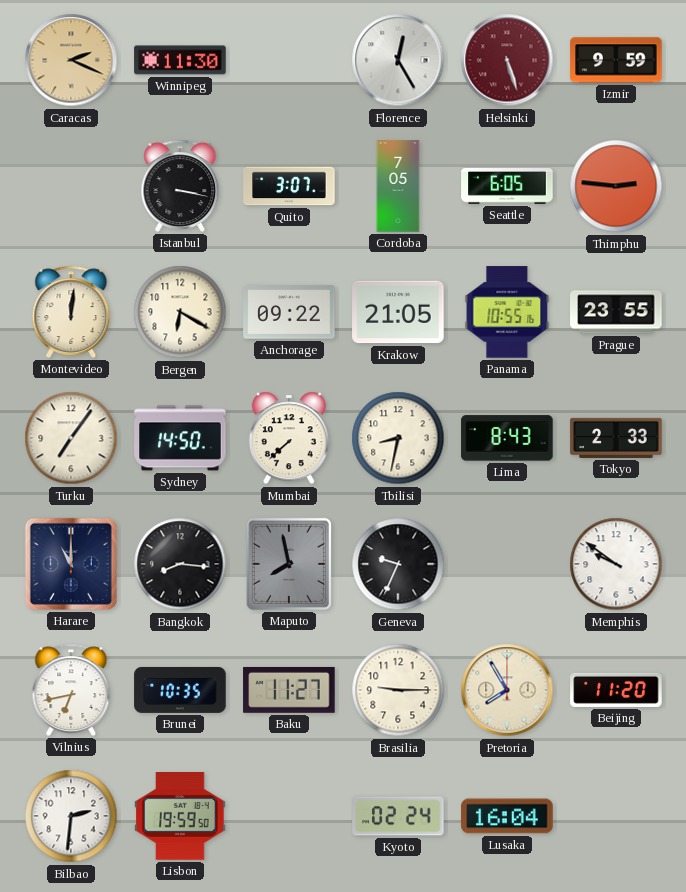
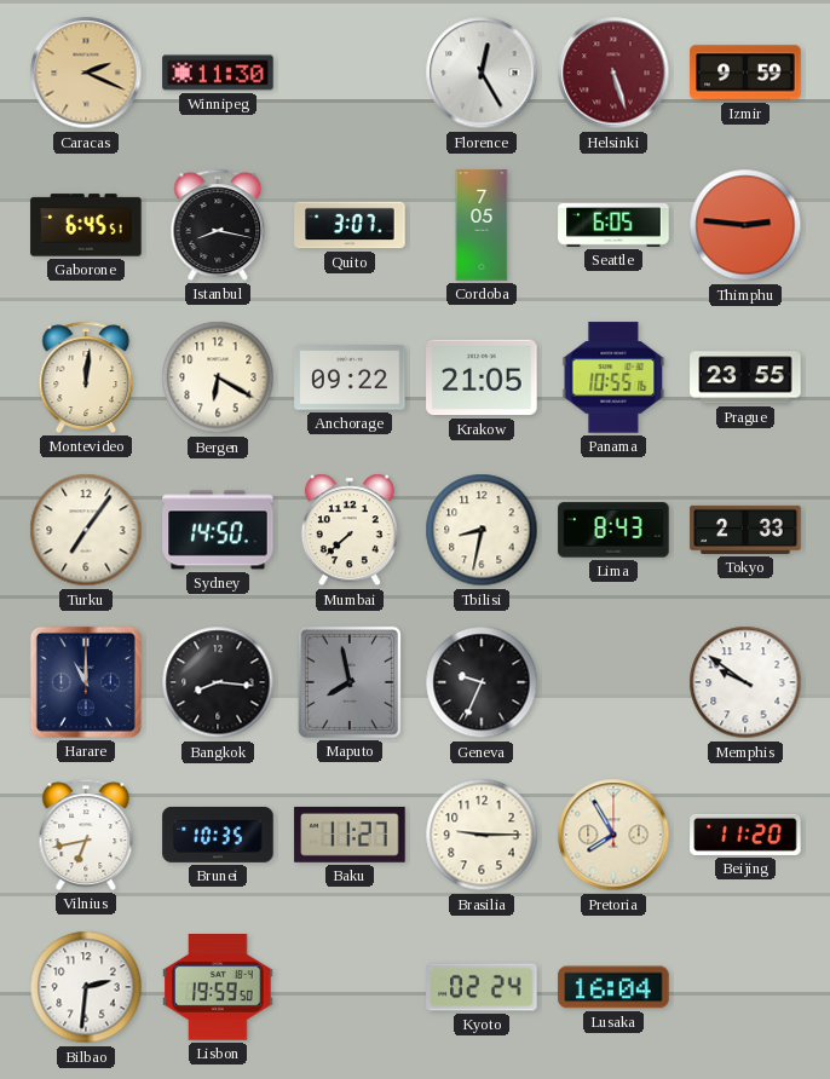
Gaborone: none -> 6:45
Istanbul: 3:17 -> 8:17
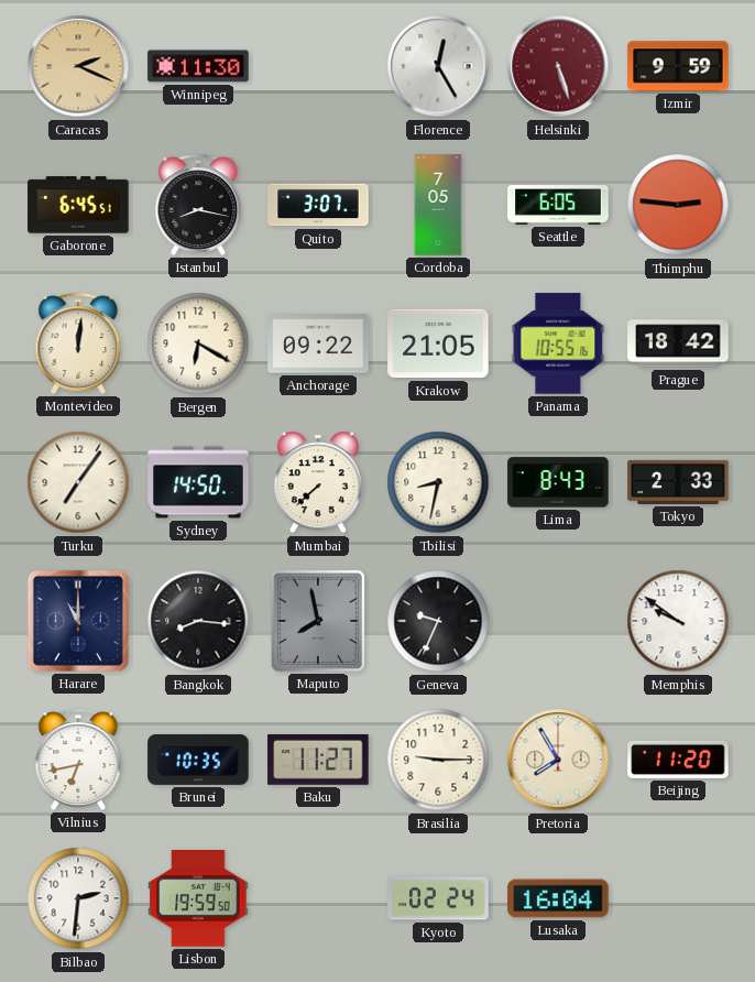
Prague: 23:55 -> 18:42
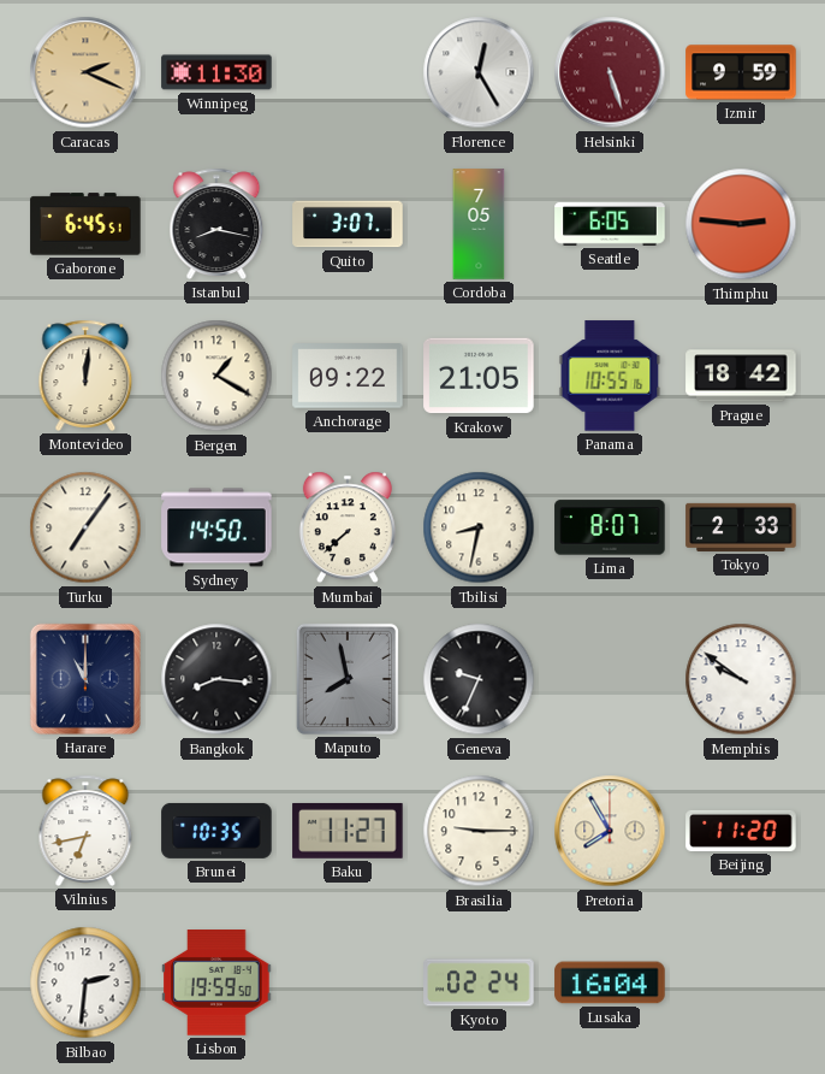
Bergen: 6:20 -> 1:20
Lima: 8:43 -> 8:07
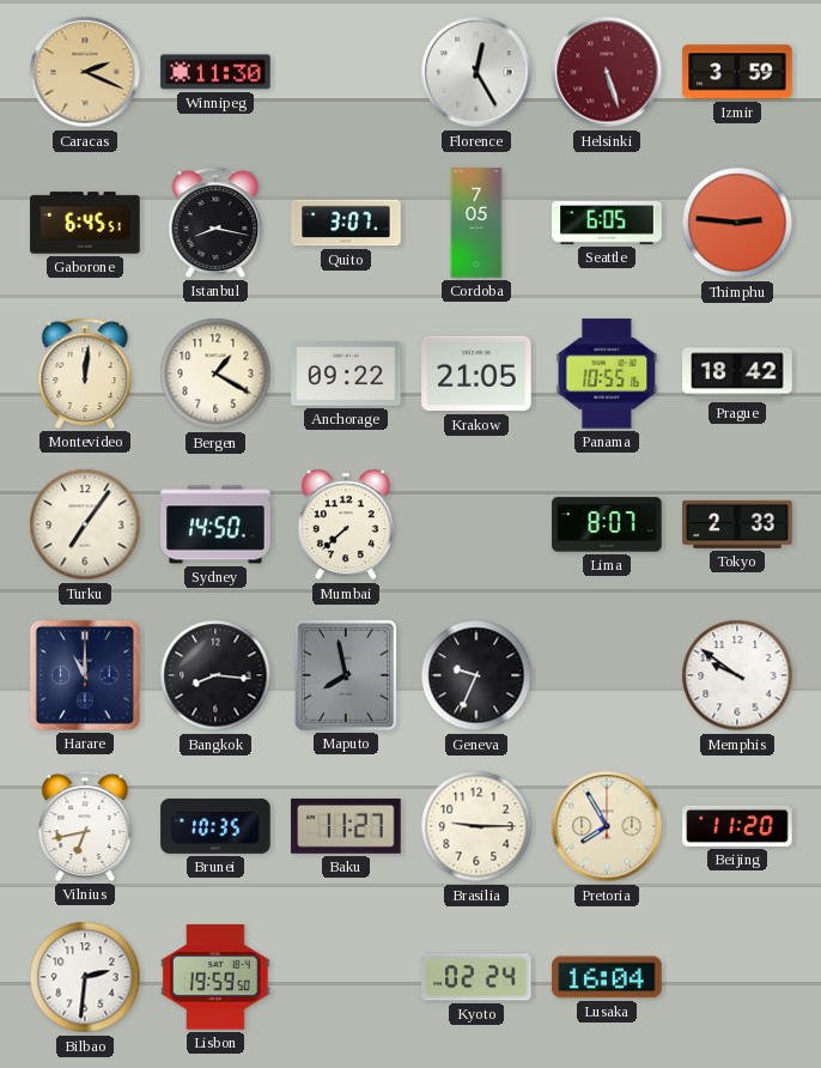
Izmir: 9:59 -> 3:59
Tbilisi: 8:32 -> none
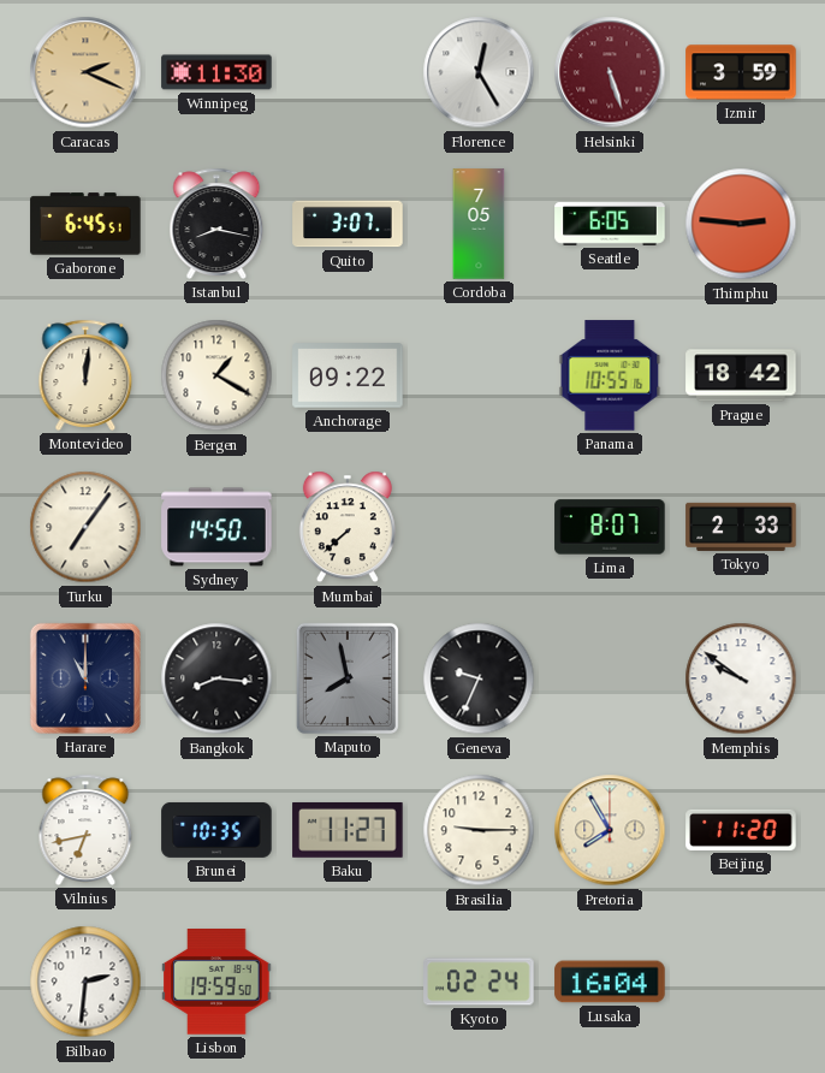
Krakow: 21:05 -> none
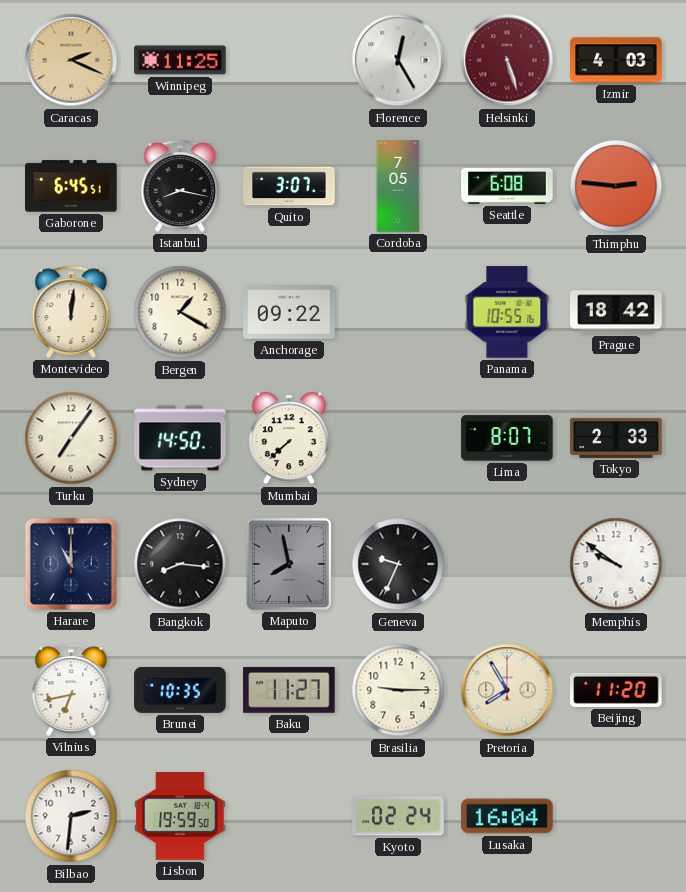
Winnipeg: 11:30 -> 11:25
Izmir: 3:59 -> 4:03
Seattle: 6:05 -> 6:08
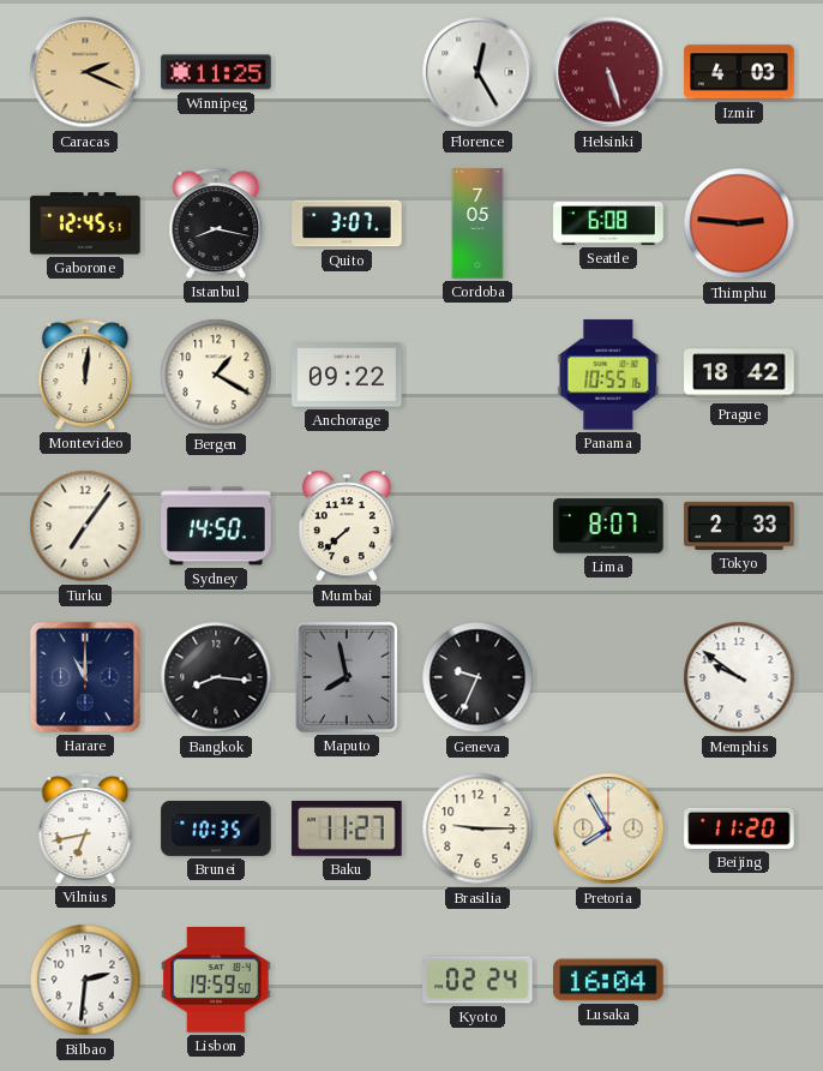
Gaborone: 6:45 -> 12:45
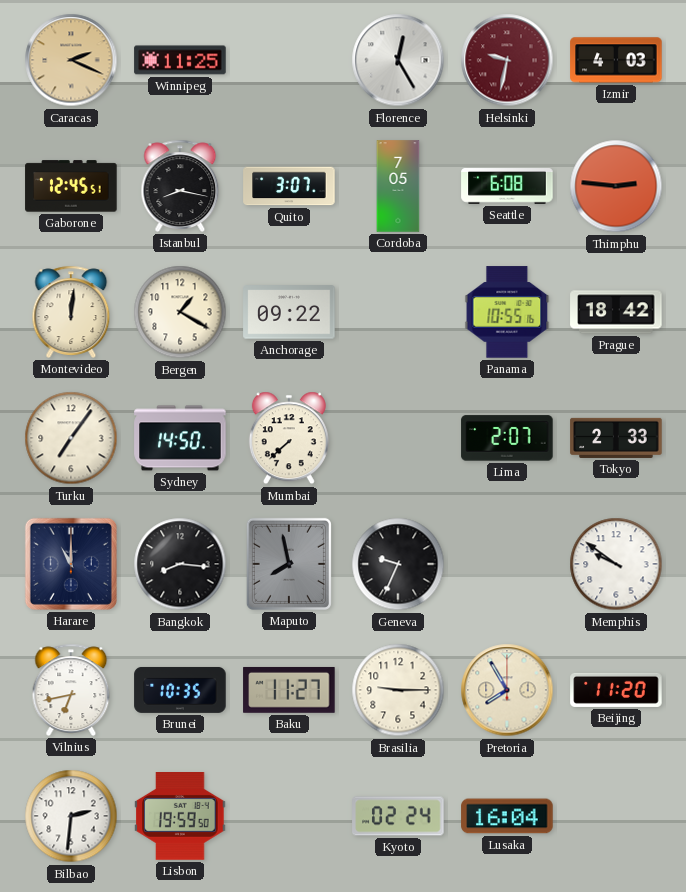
Helsinki: 5:27 -> 9:32
Lima: 8:07 -> 2:07
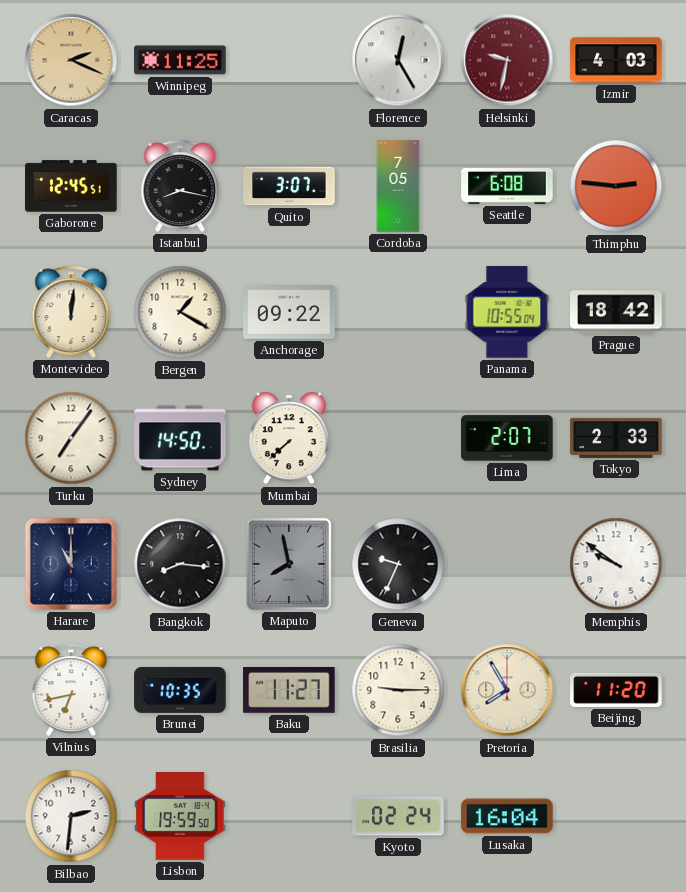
Panama: 10:55:16 -> 10:55:04
